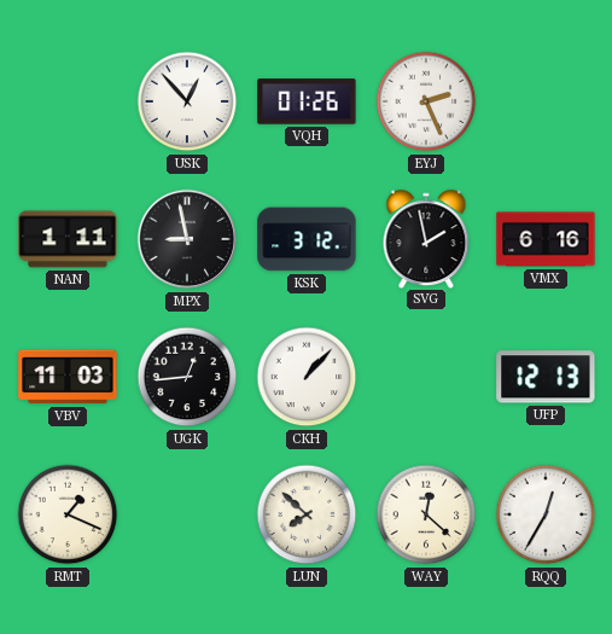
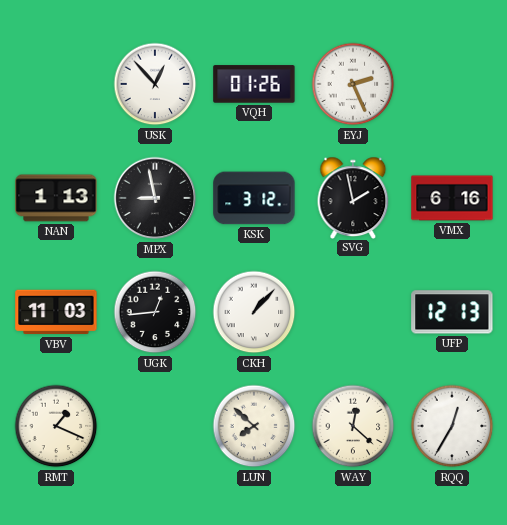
NAN: 1:11 -> 1:13
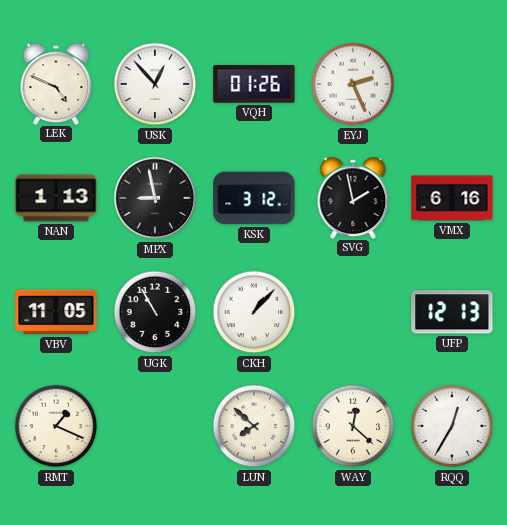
LEK: none -> 4:49
VBV: 11:03 -> 11:05
UGK: 12:44 -> 10:55
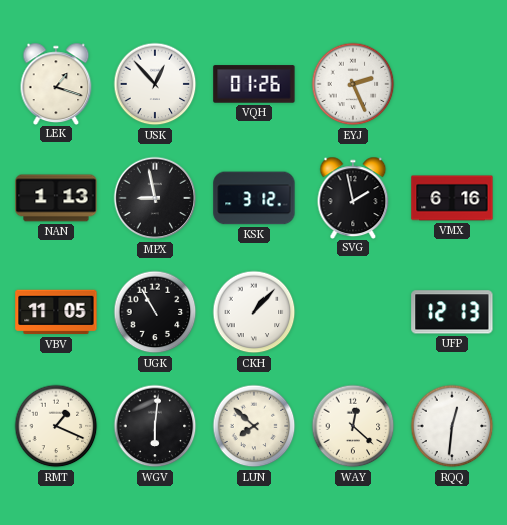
LEK: 4:49 -> 1:18
WGV: none -> 6:01
RQQ: 12:35 -> 12:31
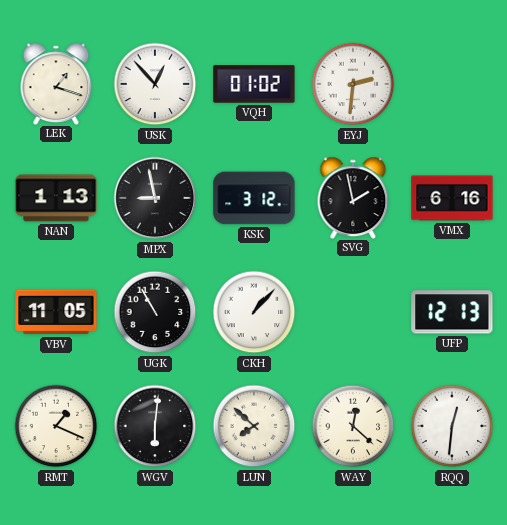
VQH: 01:26 -> 01:02
EYJ: 2:26 -> 2:31
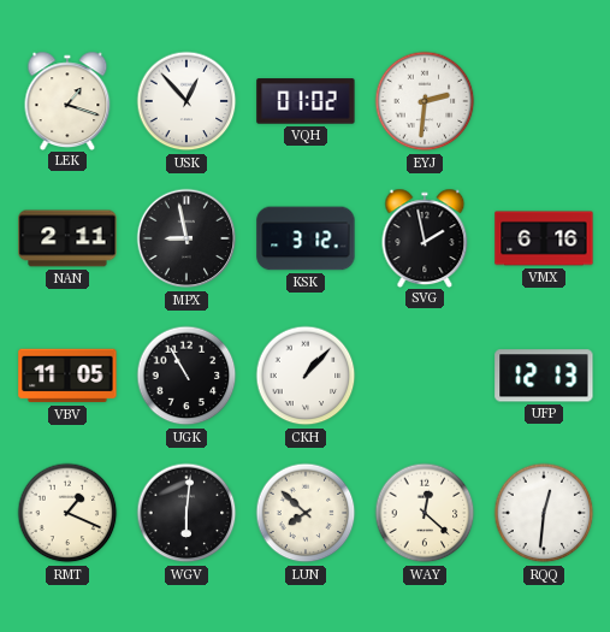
NAN: 1:13 -> 2:11
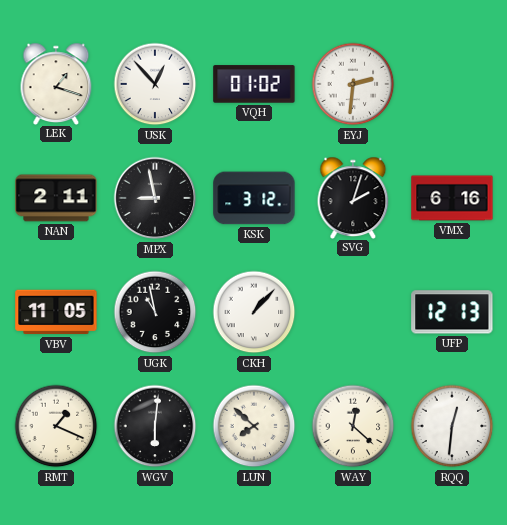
SVG: 1:58 -> 2:03
UGK: 10:55 -> 10:58
